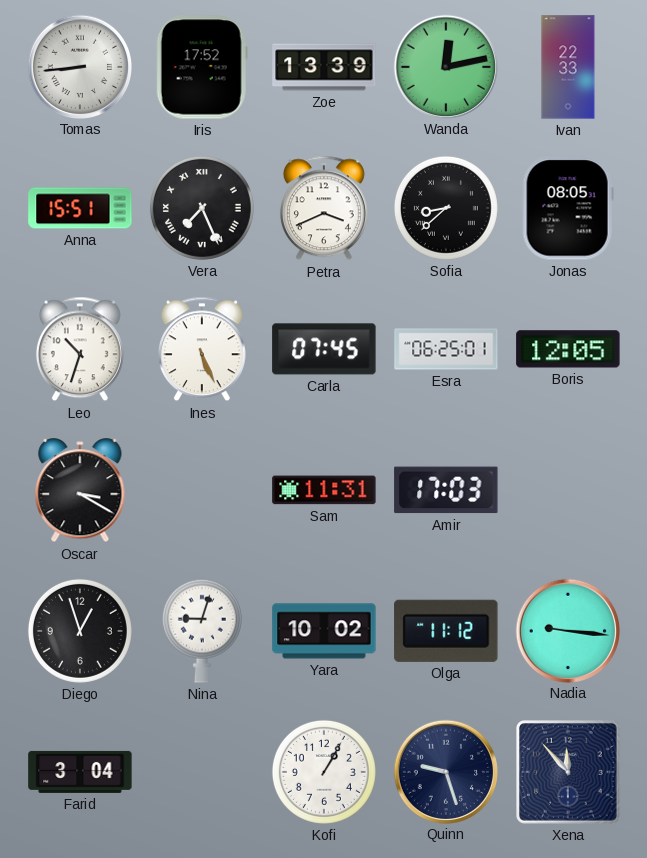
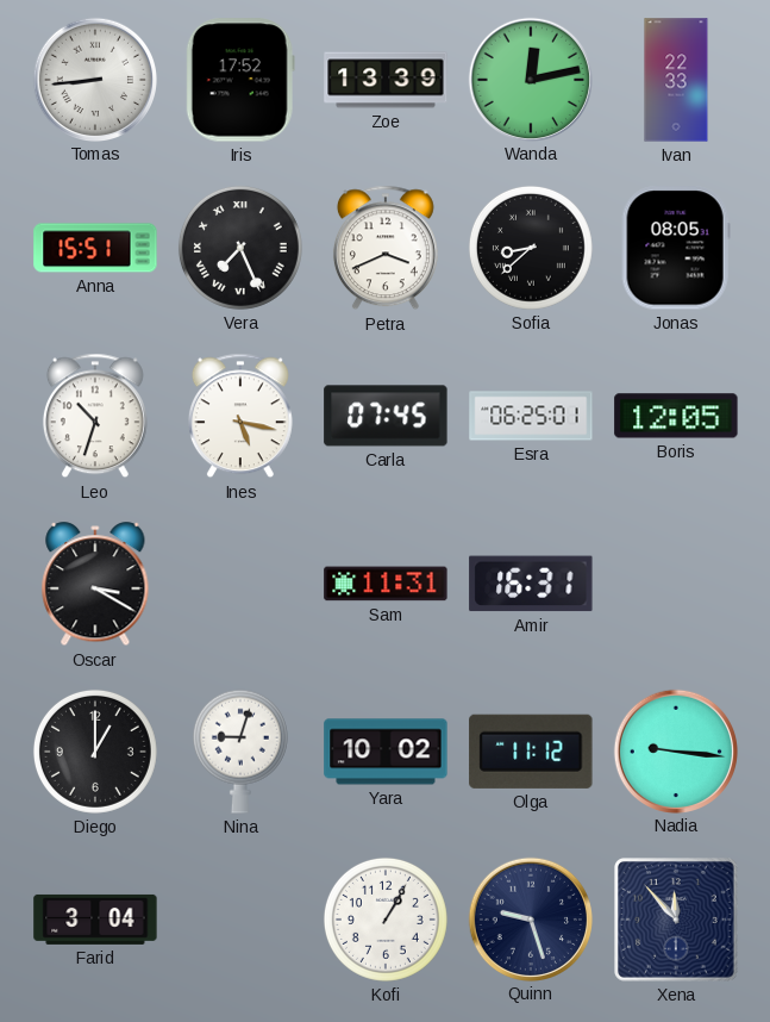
Ines: 5:26 -> 5:17
Amir: 17:03 -> 16:31
Diego: 12:57 -> 1:00
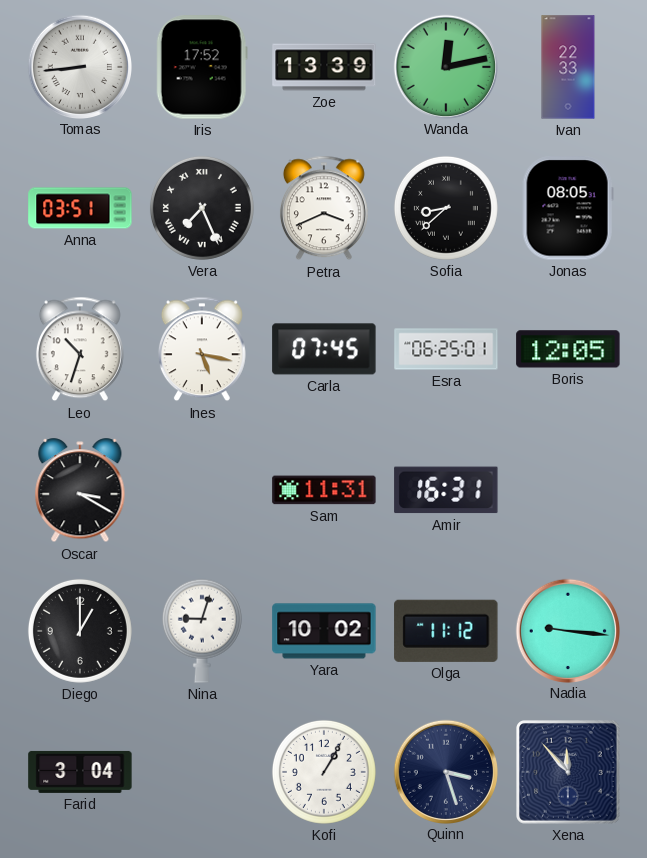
Anna: 15:51 -> 03:51
Quinn: 9:27 -> 3:27
